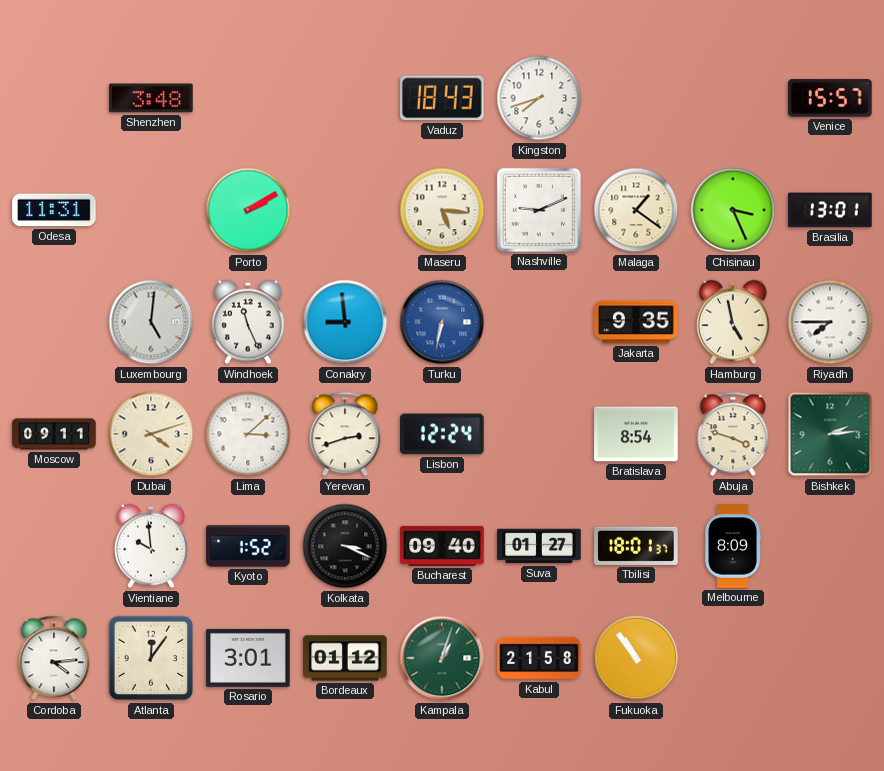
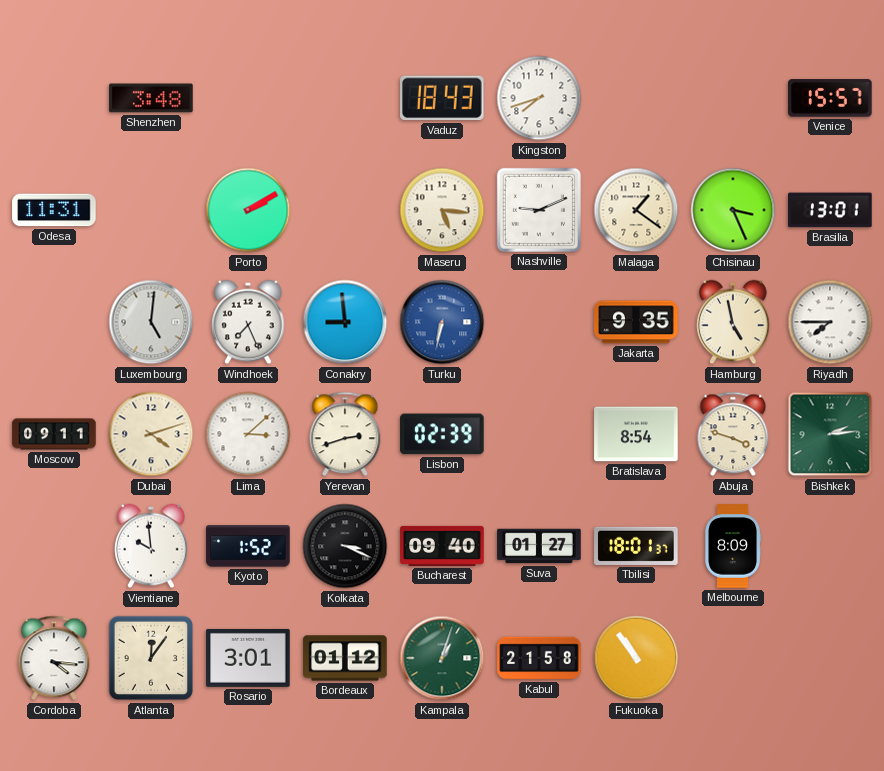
Windhoek: 11:26 -> 7:26
Lisbon: 12:24 -> 02:39
Cordoba: 4:14 -> 4:16
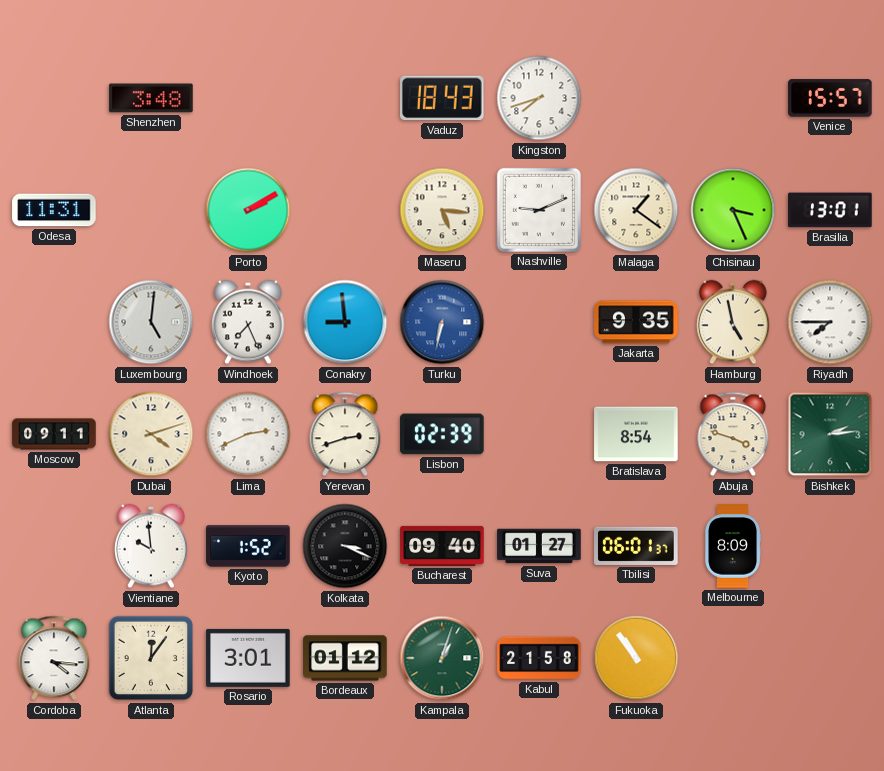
Lima: 3:08 -> 2:41
Tbilisi: 18:01 -> 06:01
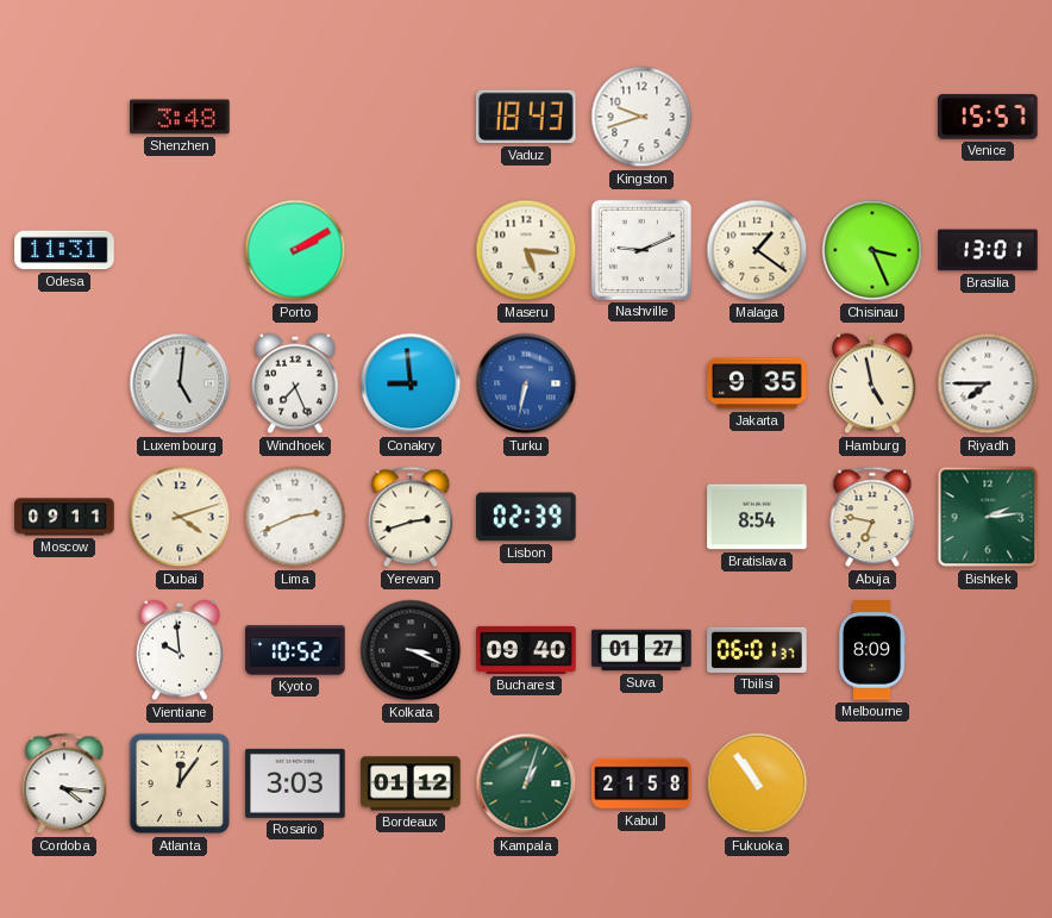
Kingston: 7:42 -> 9:42
Abuja: 3:48 -> 6:47
Kyoto: 1:52 -> 10:52
Rosario: 3:01 -> 3:03
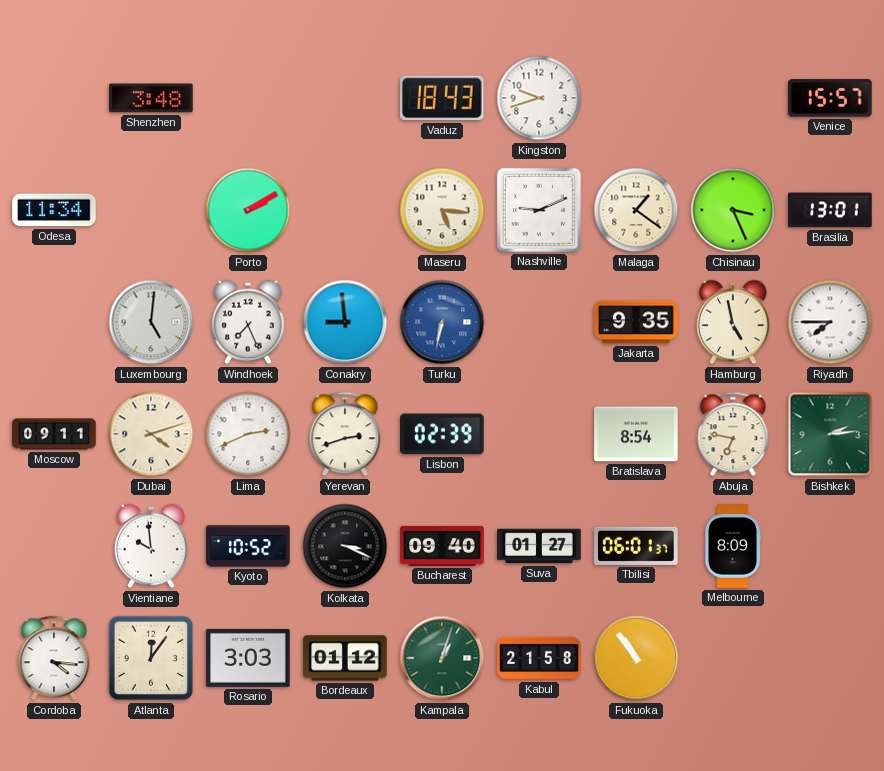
Odesa: 11:31 -> 11:34
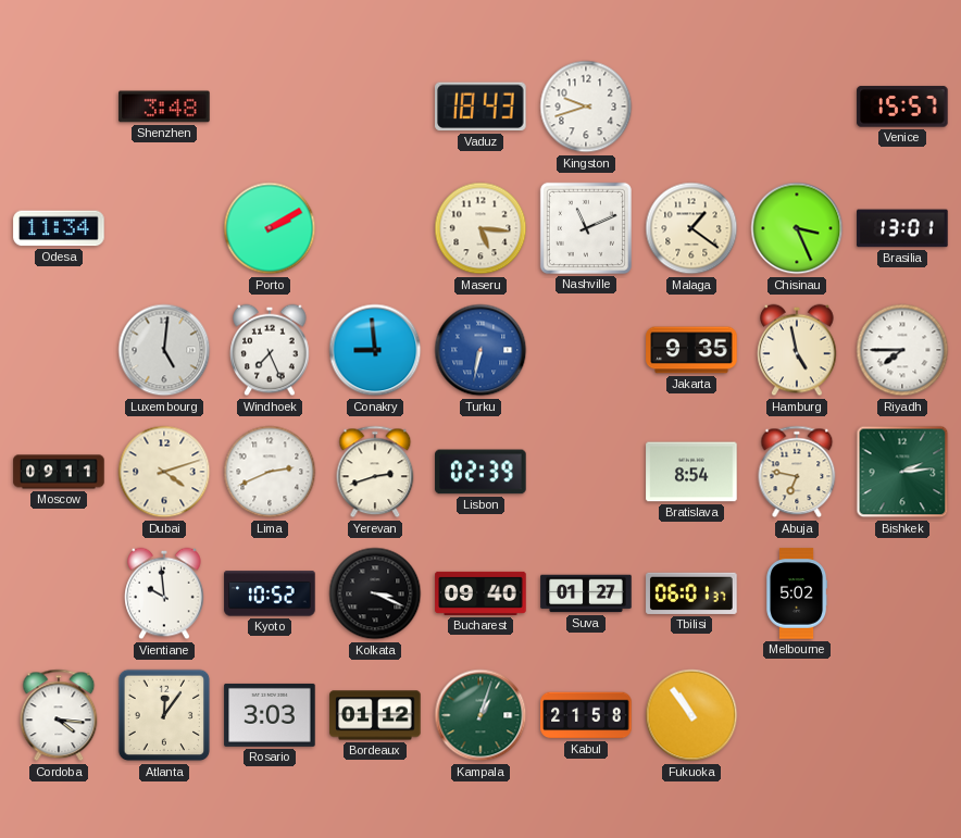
Nashville: 9:11 -> 11:11
Melbourne: 8:09 -> 5:02
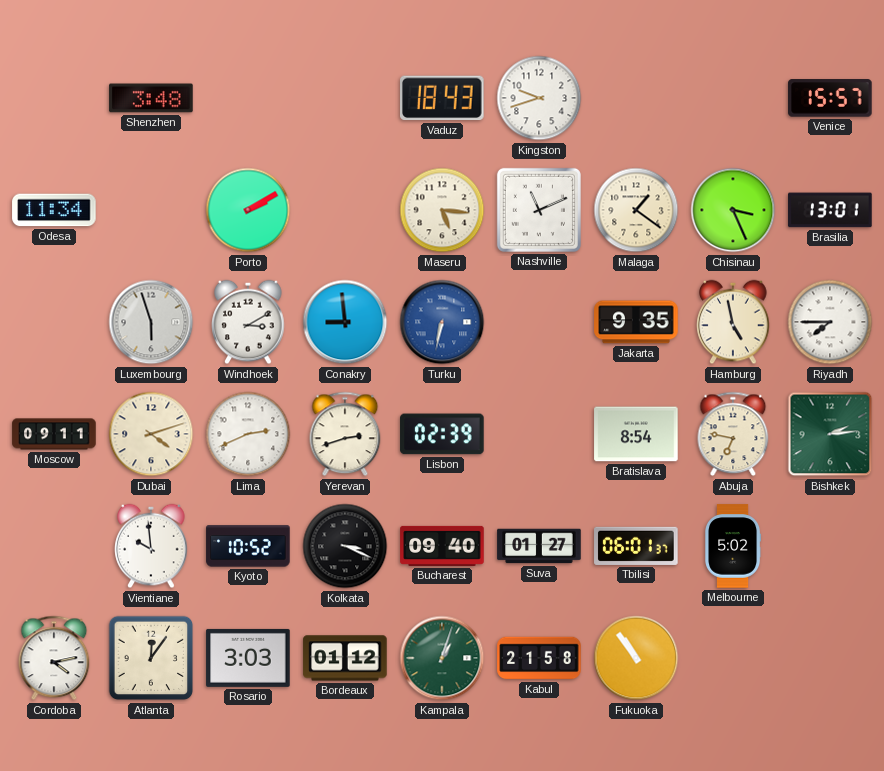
Luxembourg: 5:01 -> 5:57
Windhoek: 7:26 -> 3:10
Cordoba: 4:16 -> 4:13
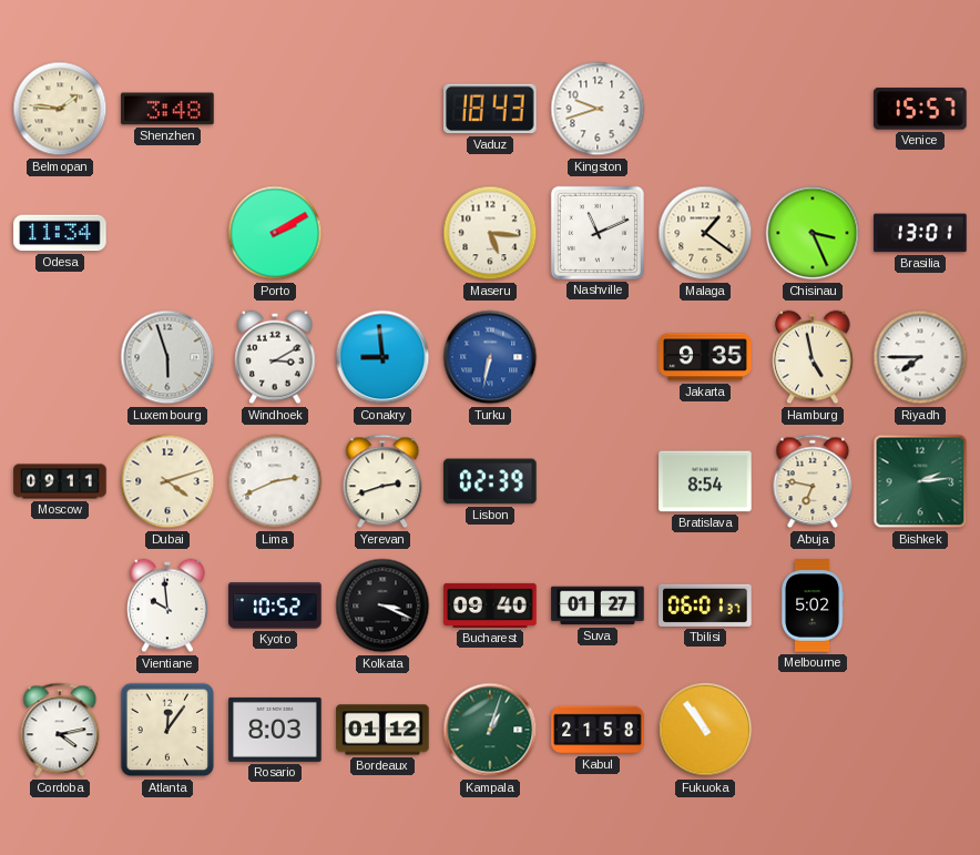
Belmopan: none -> 1:46
Rosario: 3:03 -> 8:03
